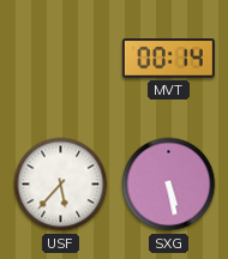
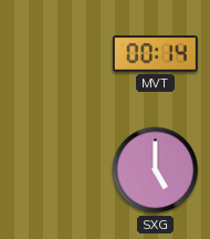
USF: 5:37 -> none
SXG: 5:28 -> 5:00
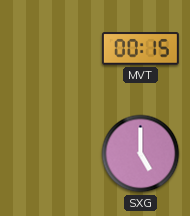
MVT: 00:14 -> 00:15
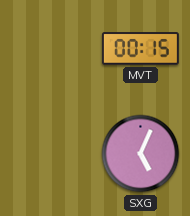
SXG: 5:00 -> 5:04
